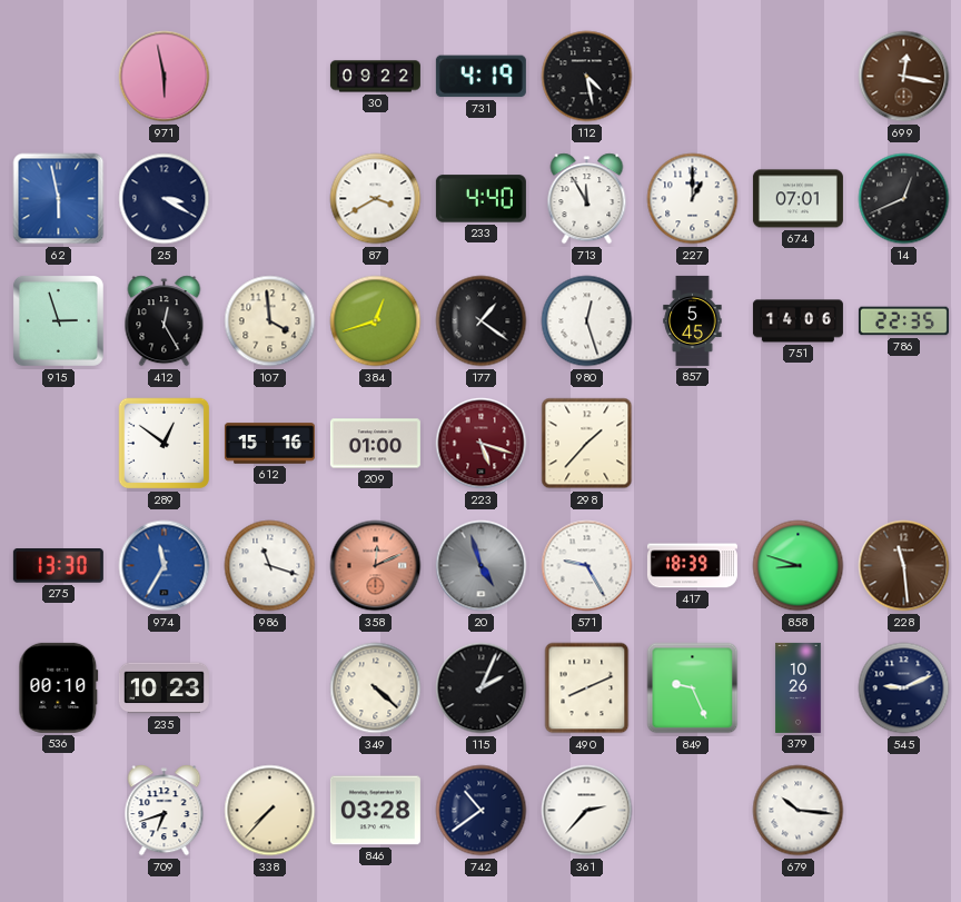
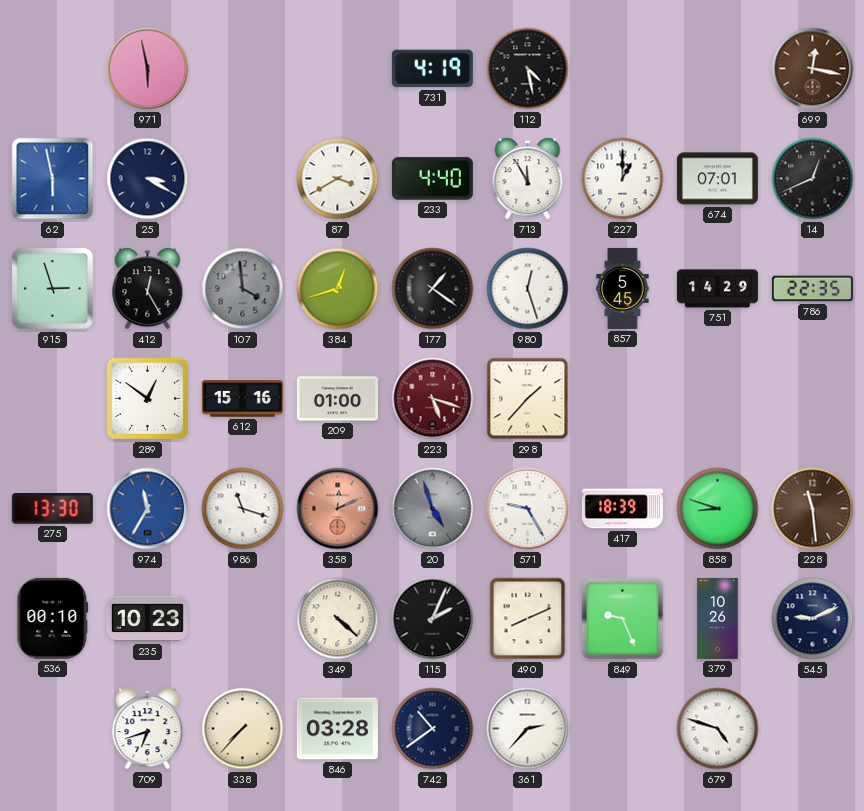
30: 09:22 -> none
107 dial: cream -> grey
751: 14:06 -> 14:29
679: 10:16 -> 4:48
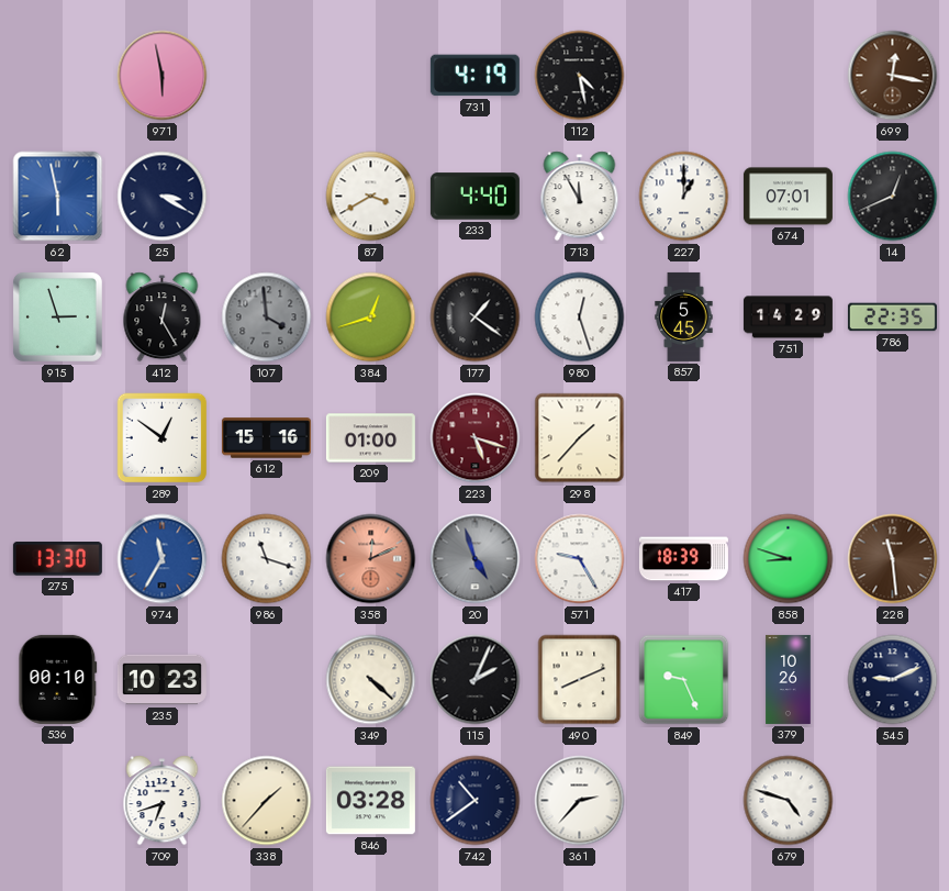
338: 7:37 -> 1:37
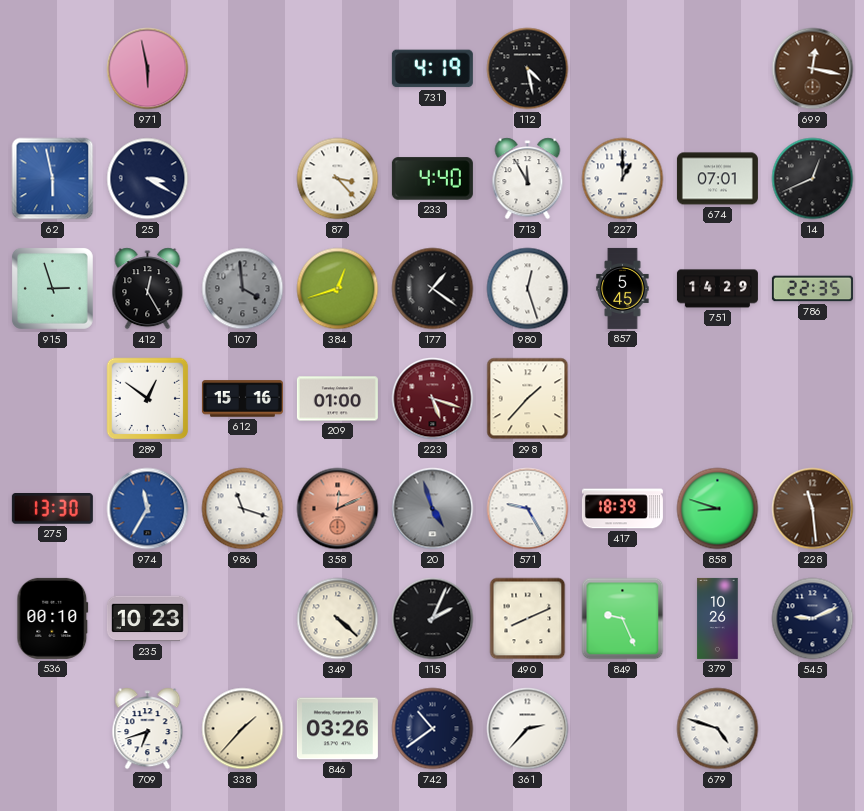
87: 3:40 -> 3:23
846: 03:28 -> 03:26
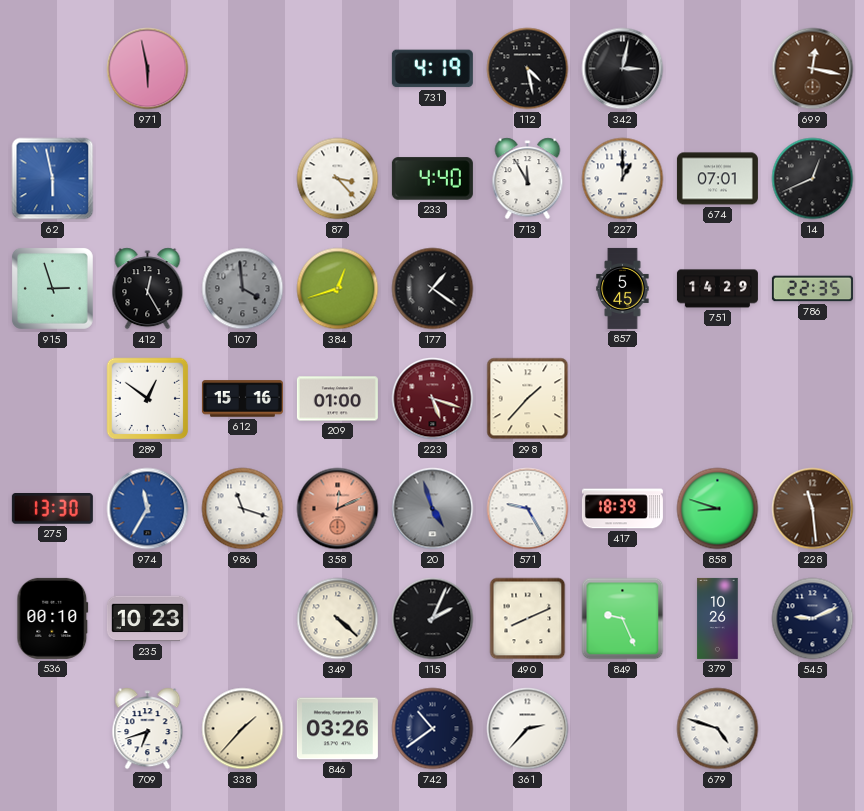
342: none -> 3:02
25: 3:20 -> none
980: 12:27 -> none
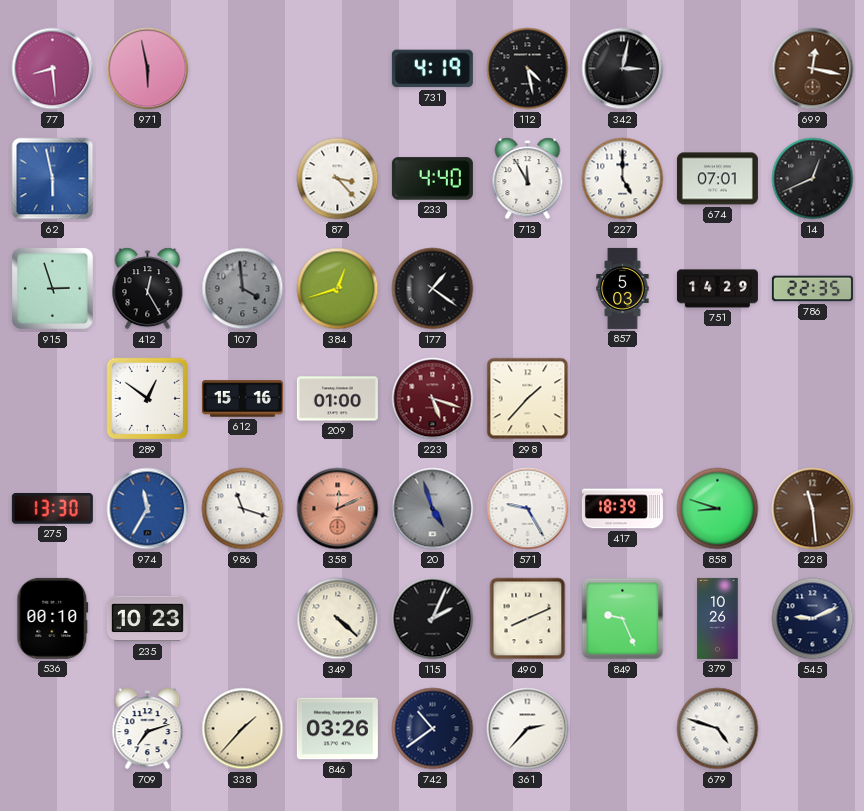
77: none -> 8:29
227: 1:00 -> 5:00
857: 5:45 -> 5:03
709: 6:42 -> 7:12
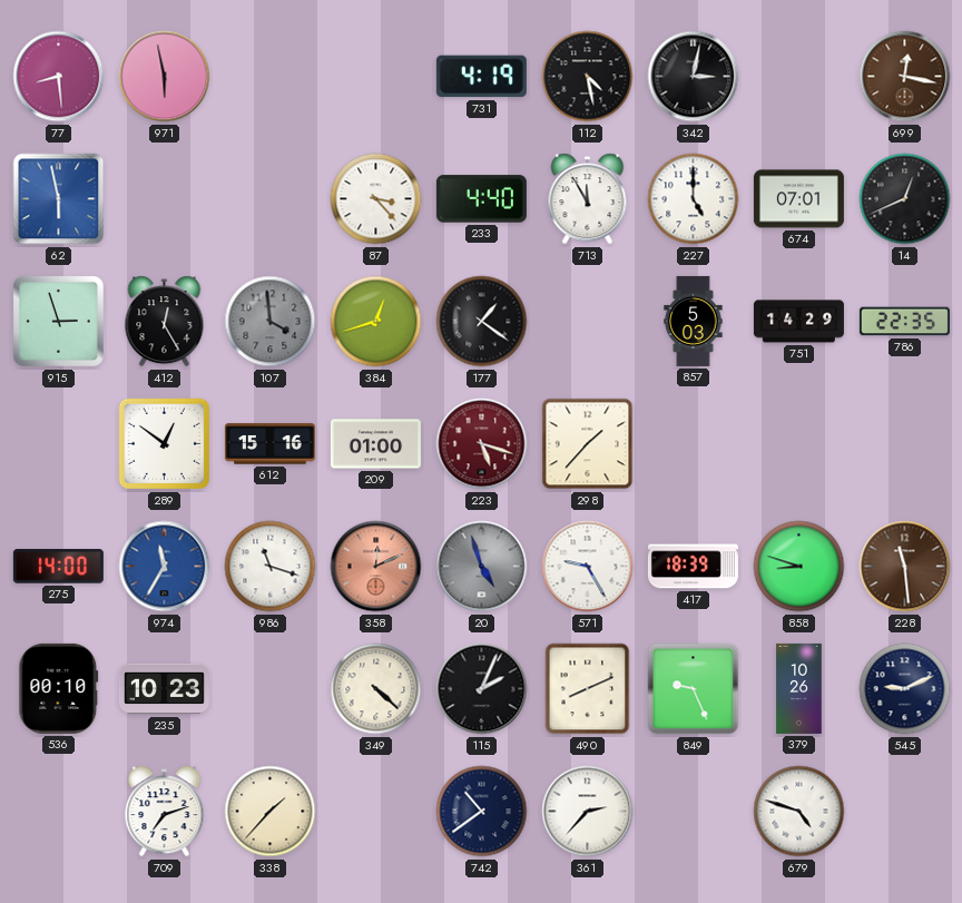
275: 13:30 -> 14:00
846: 03:26 -> none
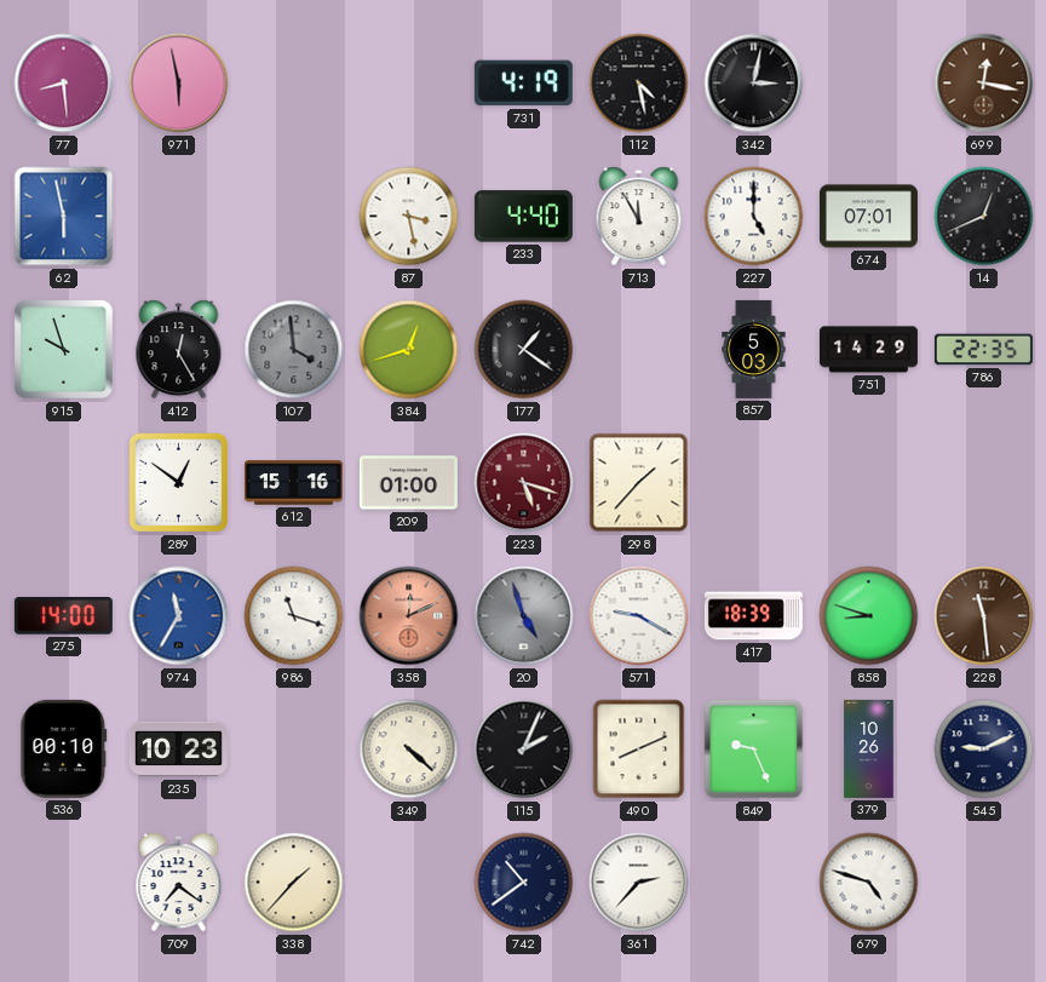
87: 3:23 -> 3:28
915: 2:57 -> 9:57
571: 9:25 -> 9:20
709: 7:12 -> 7:21
